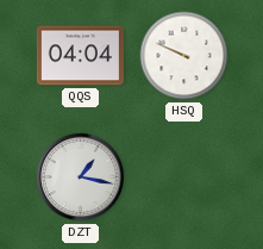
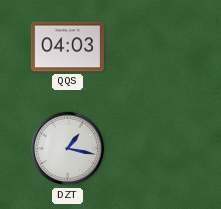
QQS: 04:04 -> 04:03
HSQ: 9:49 -> none
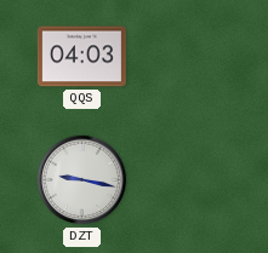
DZT: 1:17 -> 9:17
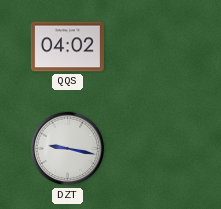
QQS: 04:03 -> 04:02
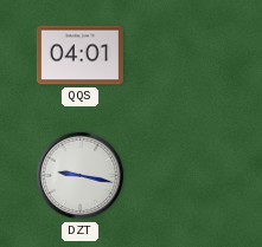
QQS: 04:02 -> 04:01
